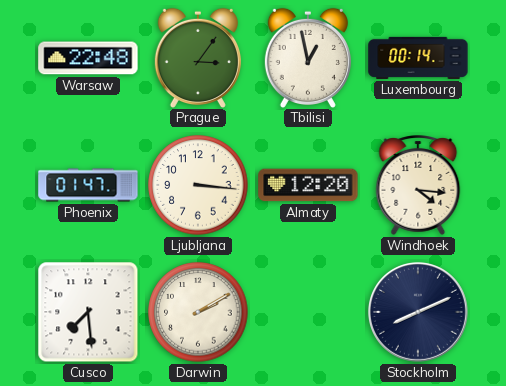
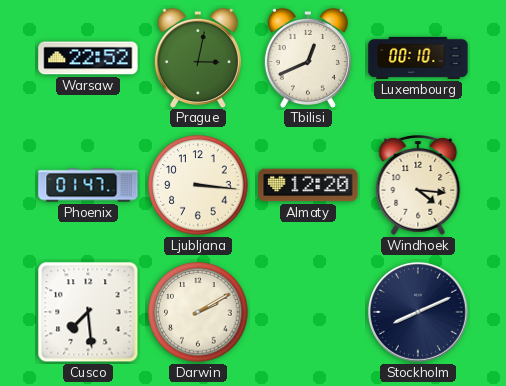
Warsaw: 22:48 -> 22:52
Prague: 3:06 -> 3:02
Tbilisi: 12:58 -> 12:41
Luxembourg: 00:14 -> 00:10
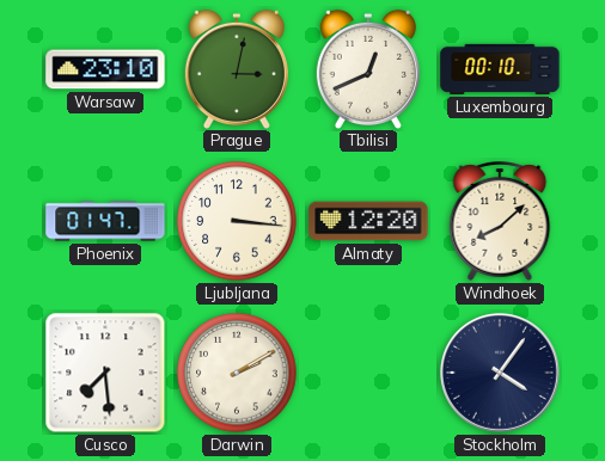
Warsaw: 22:52 -> 23:10
Windhoek: 4:16 -> 8:08
Stockholm: 8:11 -> 4:06
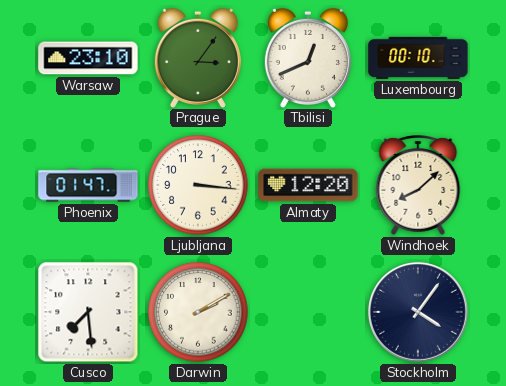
Prague: 3:02 -> 3:06
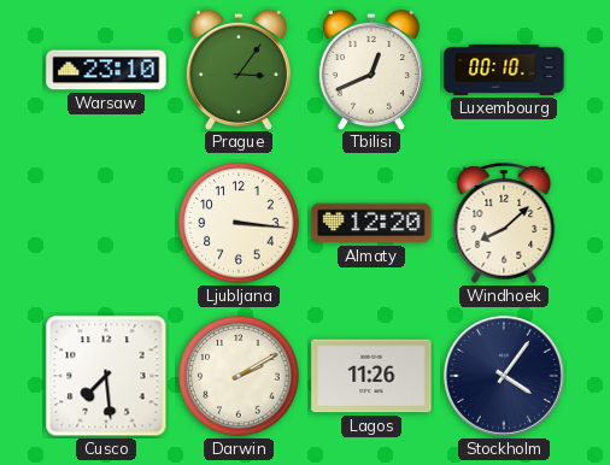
Phoenix: 01:47 -> none
Lagos: none -> 11:26
